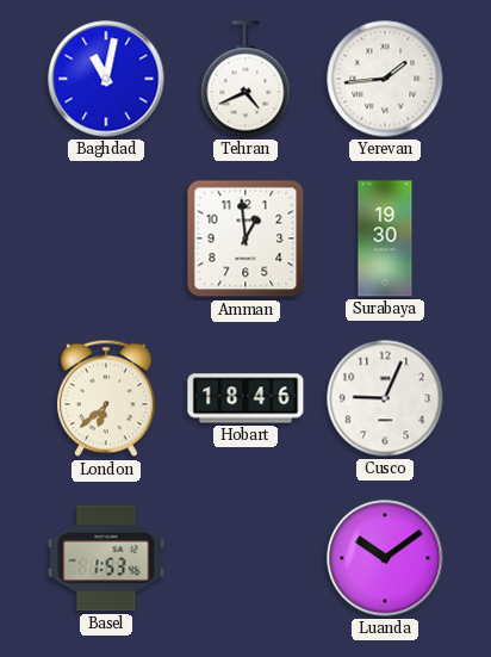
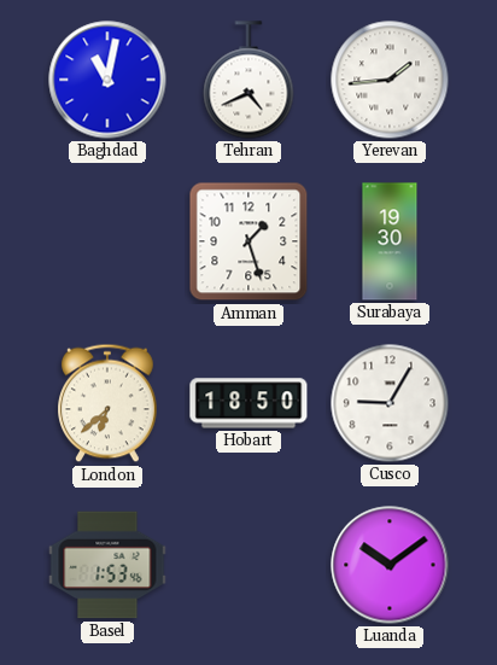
Amman: 12:59 -> 1:27
Hobart: 18:46 -> 18:50
Cusco: 9:04 -> 9:05
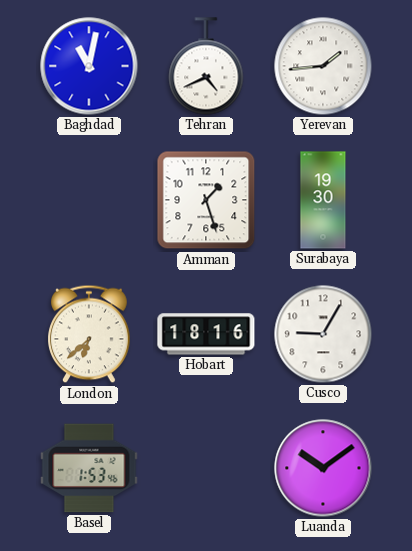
Hobart: 18:50 -> 18:16
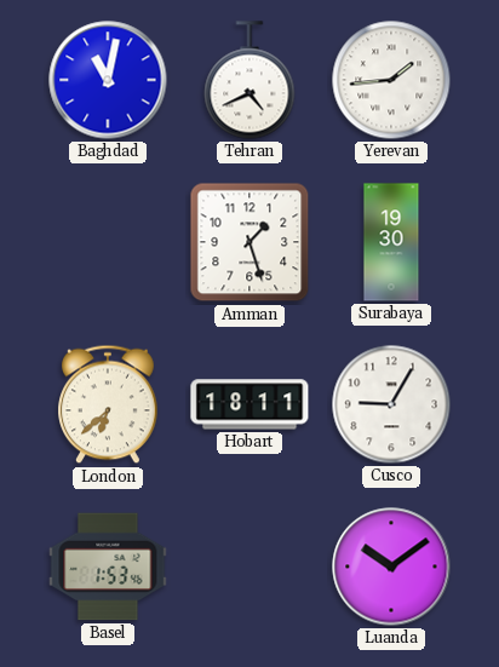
Hobart: 18:16 -> 18:11
